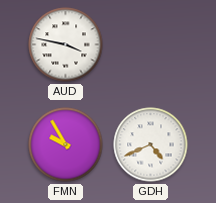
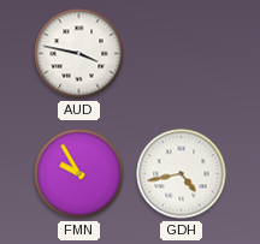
GDH: 4:41 -> 4:43
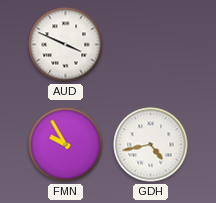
AUD: 3:47 -> 3:49
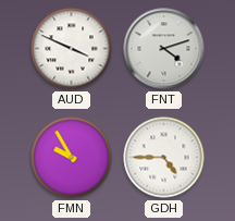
FNT: none -> 4:12
GDH: 4:43 -> 4:45
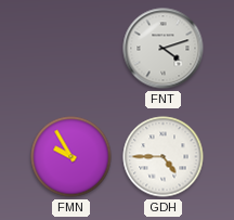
AUD: 3:49 -> none
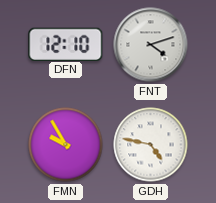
DFN: none -> 12:10
GDH: 4:45 -> 4:47
